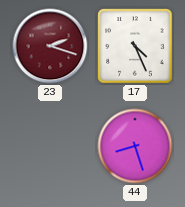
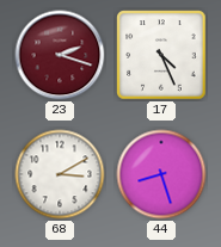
68: none -> 3:10
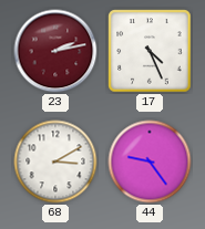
23: 2:18 -> 2:13
44: 8:27 -> 9:24
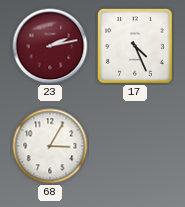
68: 3:10 -> 3:05
44: 9:24 -> none
